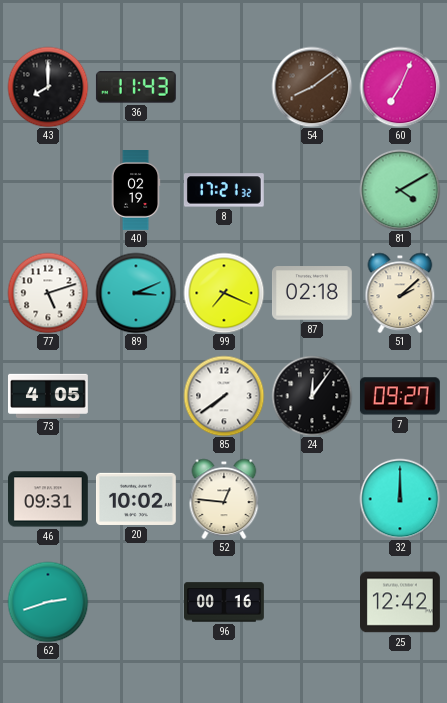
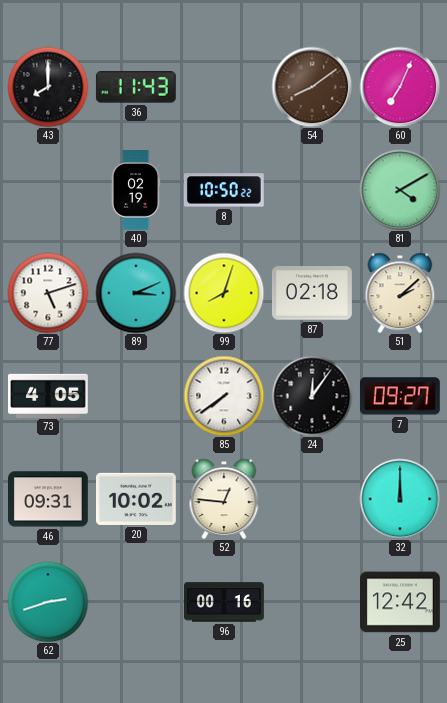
8: 17:21 -> 10:50
99: 7:19 -> 8:03
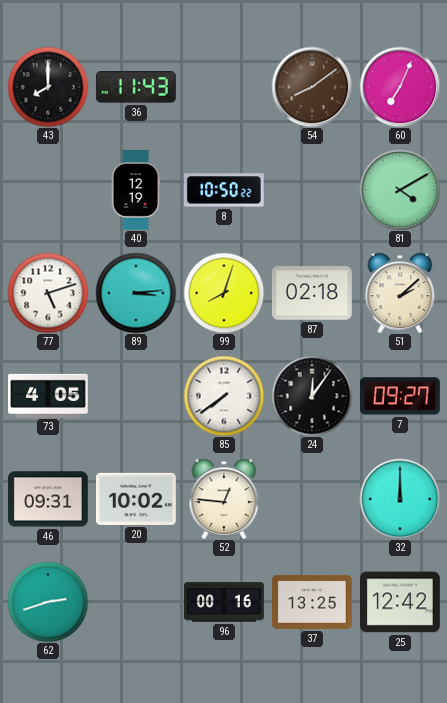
40: 02:19 -> 12:19
89: 3:11 -> 3:14
37: none -> 13:25
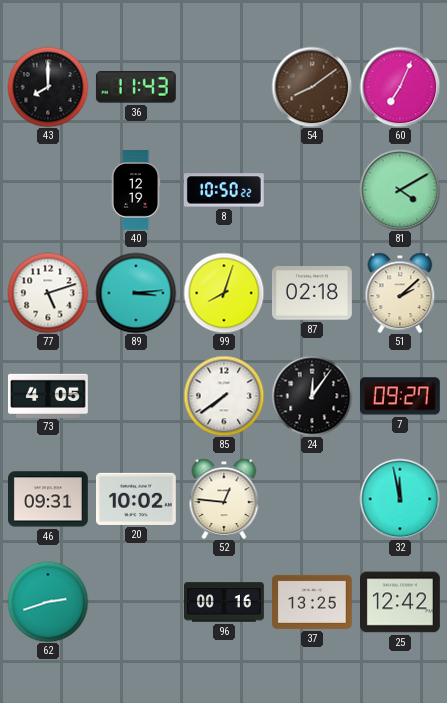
32: 12:00 -> 11:58
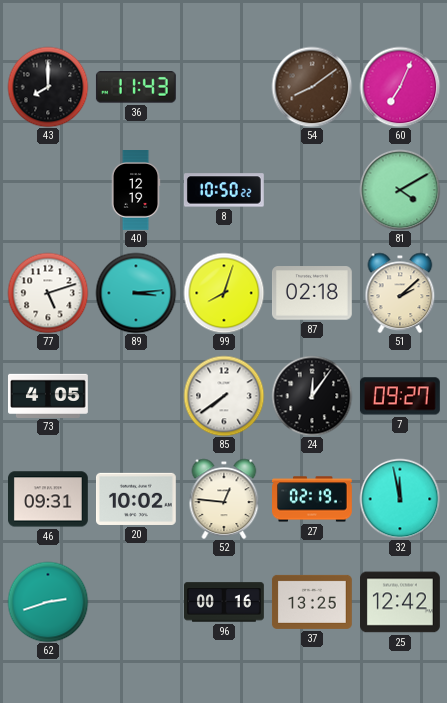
27: none -> 02:19
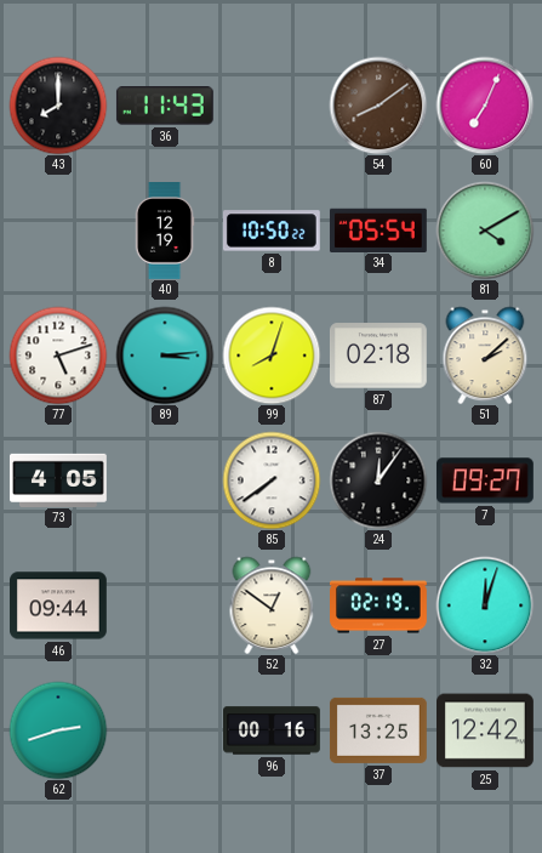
34: none -> 05:54
46: 09:31 -> 09:44
20: 10:02 -> none
52: 12:46 -> 12:51
32: 11:58 -> 12:03
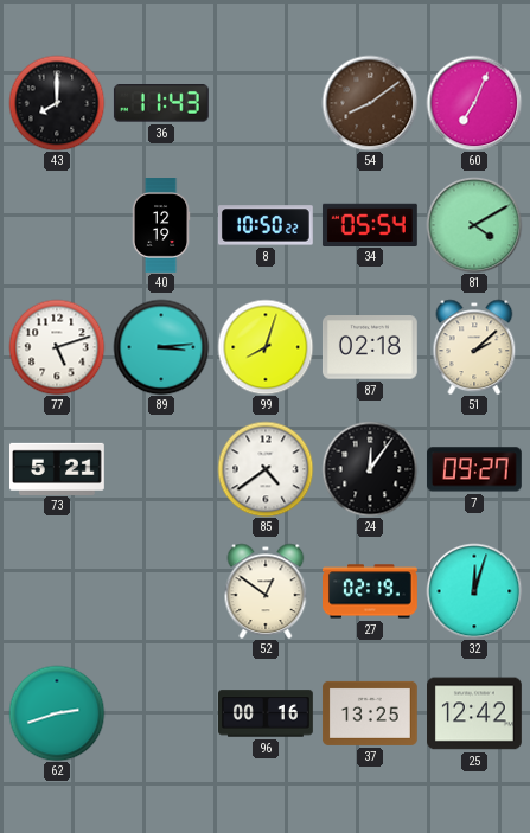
73: 4:05 -> 5:21
85: 7:39 -> 4:39
46: 09:44 -> none
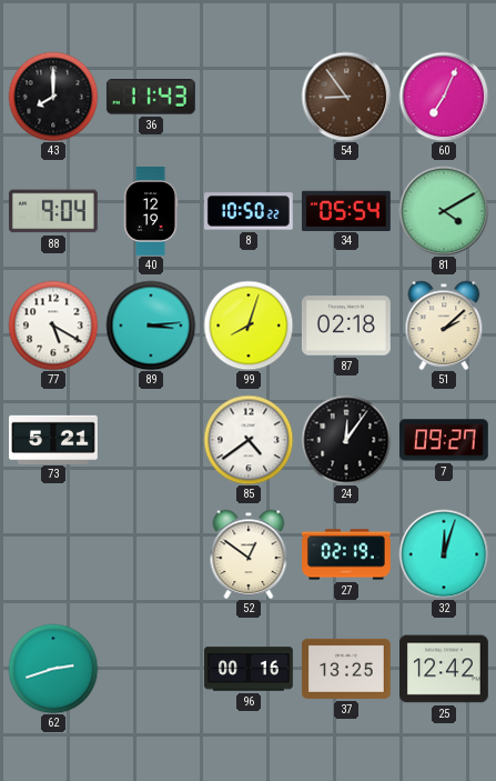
54: 8:09 -> 8:54
88: none -> 9:04
77: 5:12 -> 5:20
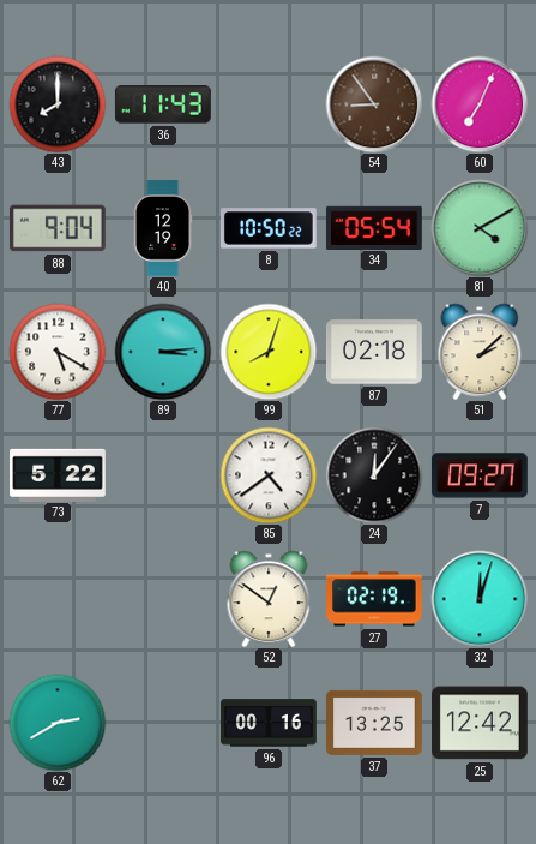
73: 5:21 -> 5:22
62: 2:42 -> 2:40
